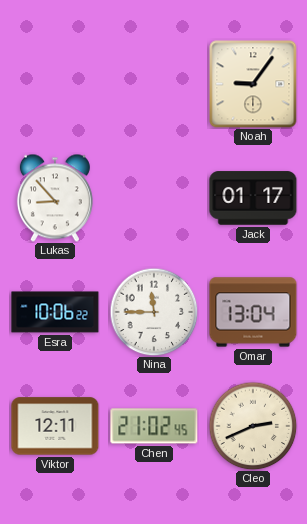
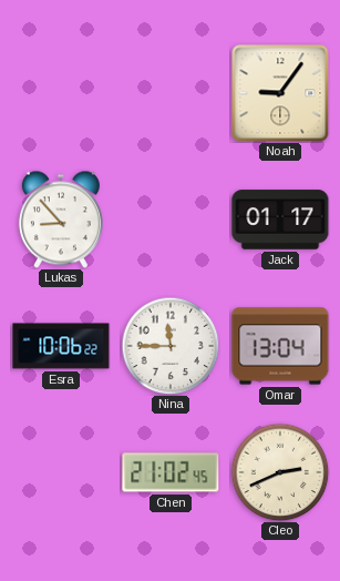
Viktor: 12:11 -> none
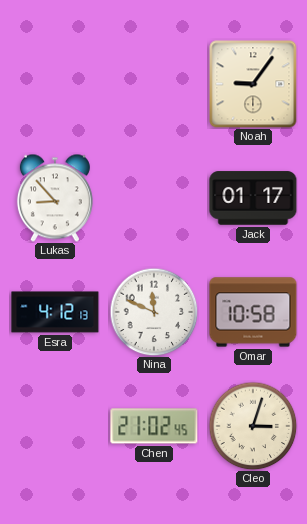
Esra: 10:06 -> 4:12
Nina: 11:45 -> 11:49
Omar: 13:04 -> 10:58
Cleo: 2:41 -> 3:03
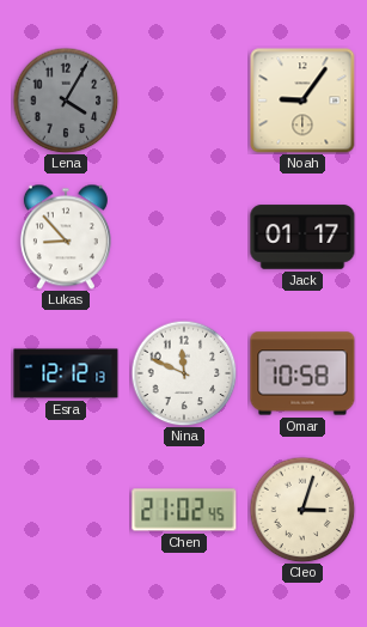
Lena: none -> 4:05
Esra: 4:12 -> 12:12
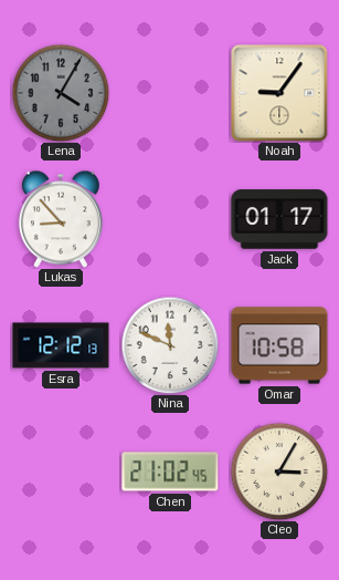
Cleo: 3:03 -> 3:05
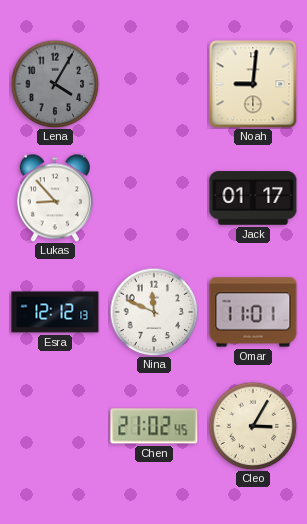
Noah: 9:06 -> 9:01
Omar: 10:58 -> 11:01
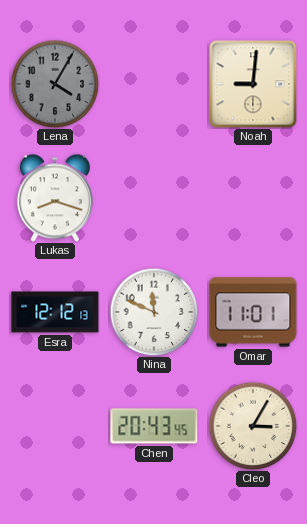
Lukas: 8:53 -> 8:18
Jack: 01:17 -> none
Chen: 21:02 -> 20:43
